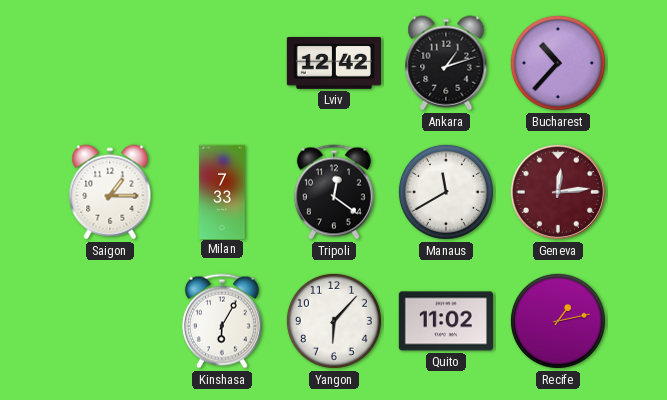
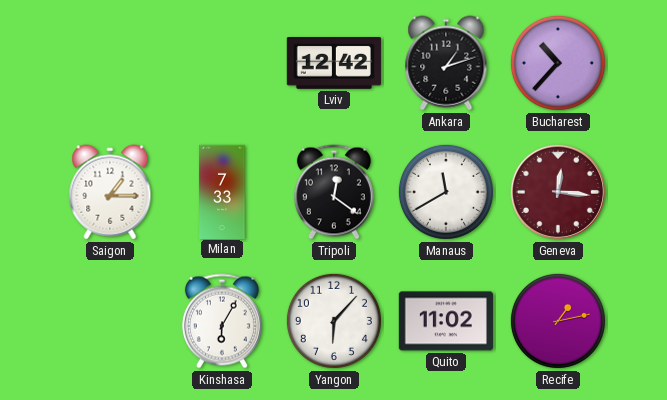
Geneva: 12:14 -> 12:16
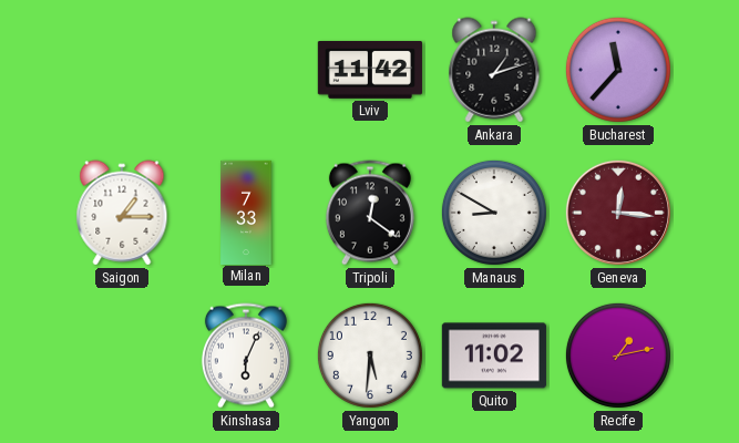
Lviv: 12:42 -> 11:42
Bucharest: 10:37 -> 11:37
Manaus: 11:40 -> 8:50
Kinshasa: 6:05 -> 6:04
Yangon: 6:07 -> 5:31
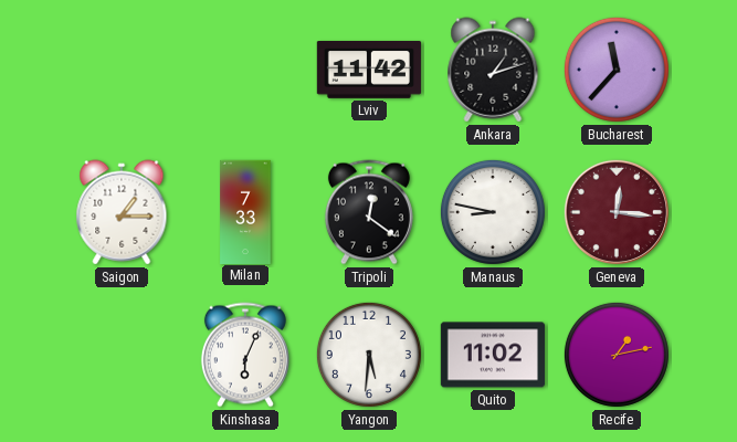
Manaus: 8:50 -> 8:47
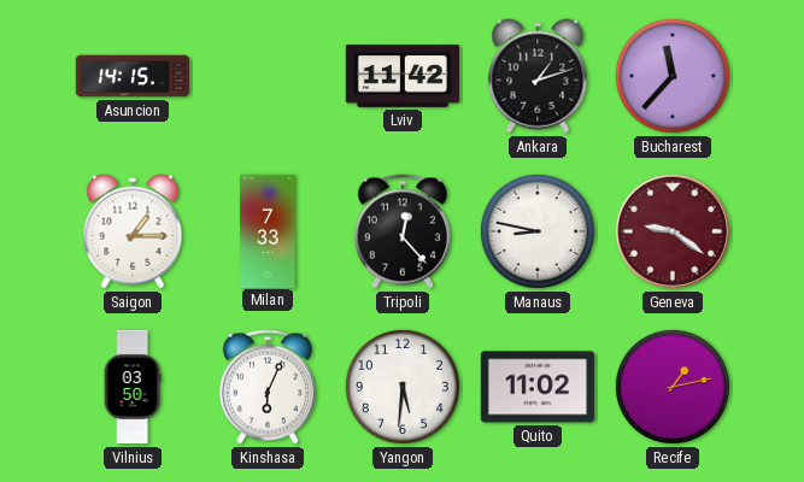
Asuncion: none -> 14:15
Tripoli: 12:21 -> 12:23
Geneva: 12:16 -> 9:21
Vilnius: none -> 03:50
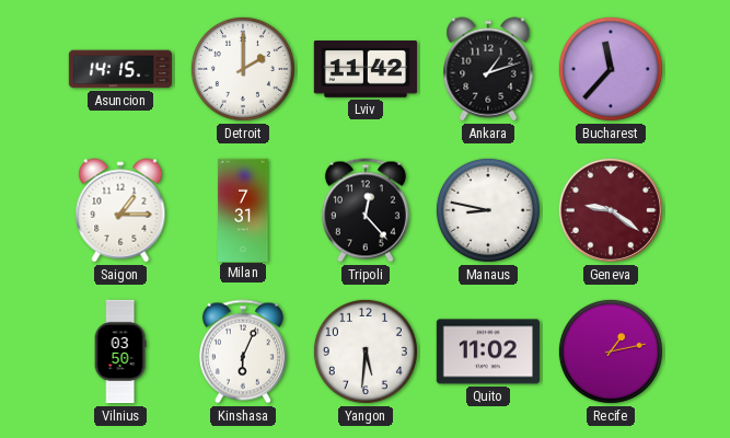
Detroit: none -> 2:00
Milan: 7:33 -> 7:31
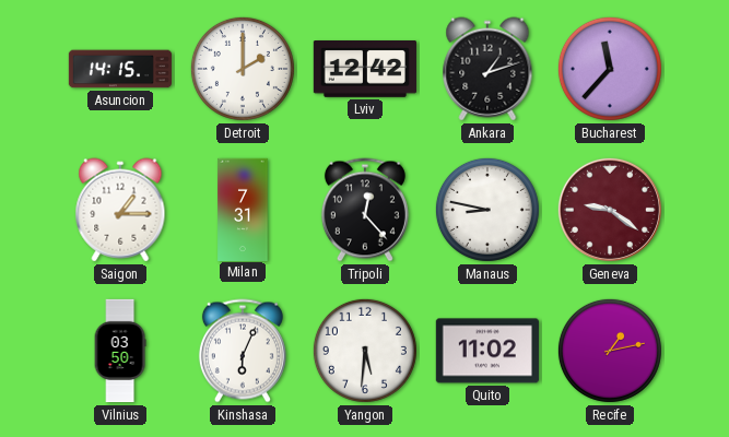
Lviv: 11:42 -> 12:42
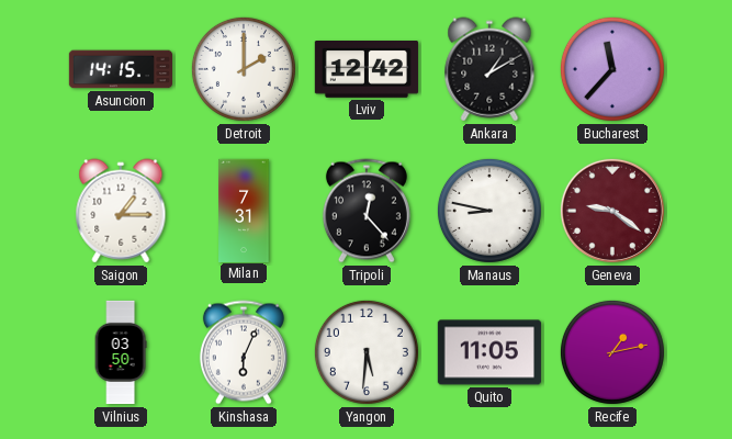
Ankara: 1:12 -> 1:10
Quito: 11:02 -> 11:05
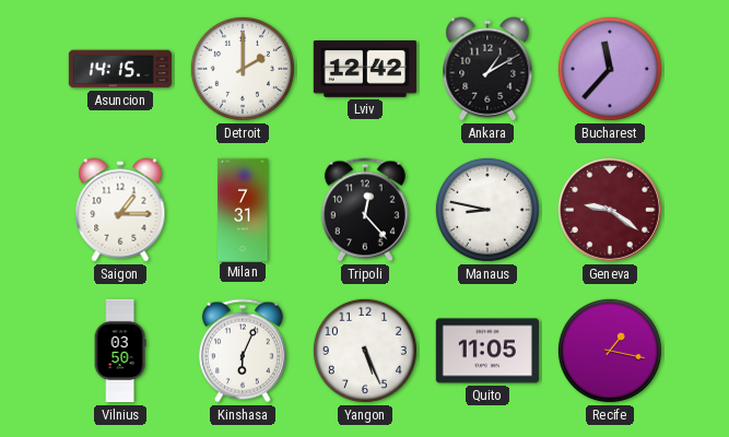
Yangon: 5:31 -> 5:26
Recife: 1:13 -> 1:17
